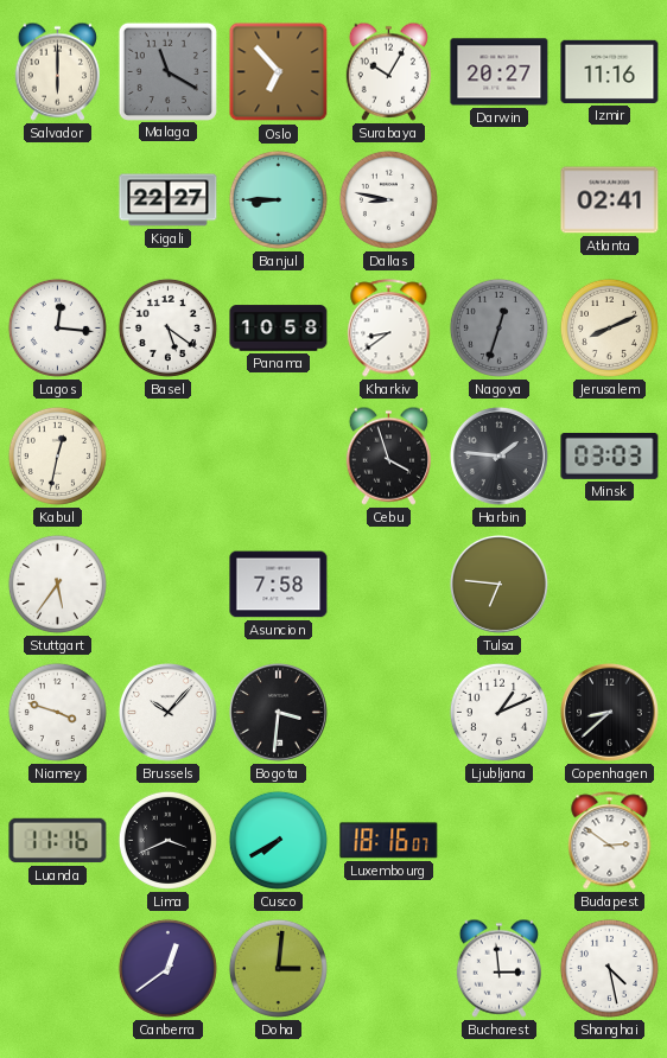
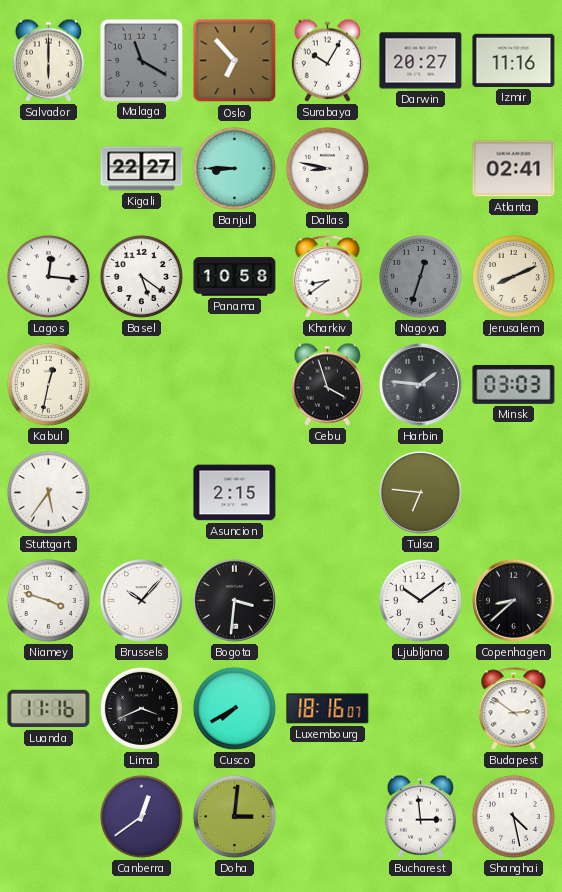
Asuncion: 7:58 -> 2:15
Ljubljana: 1:11 -> 10:09
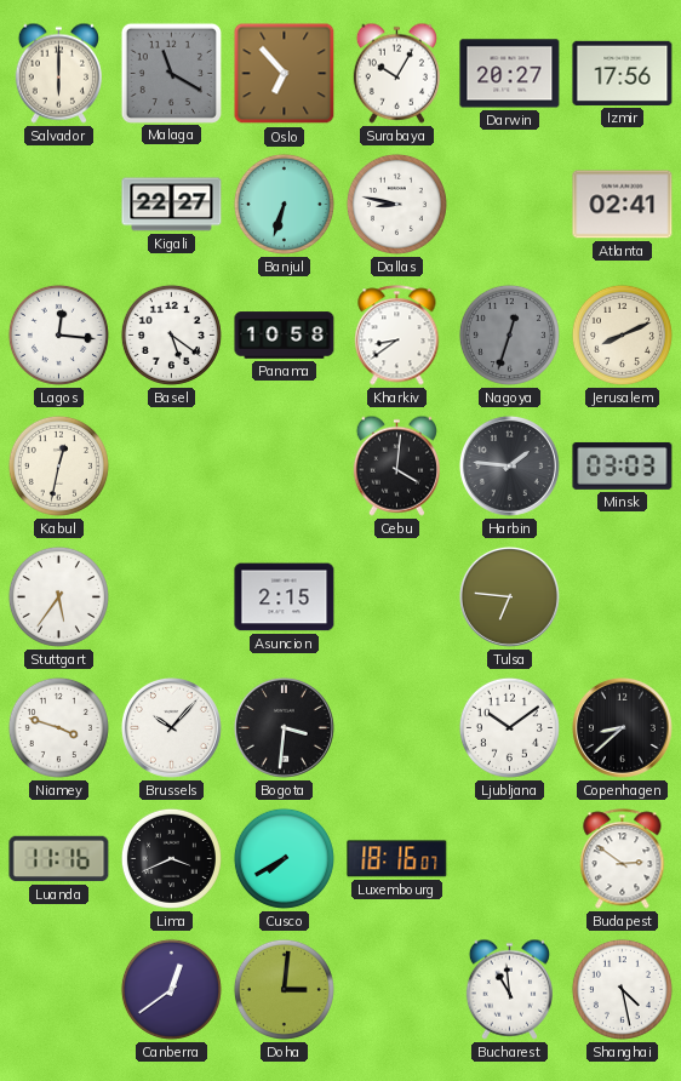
Izmir: 11:16 -> 17:56
Banjul: 8:45 -> 6:33
Cebu: 3:57 -> 4:01
Bucharest: 2:59 -> 10:59
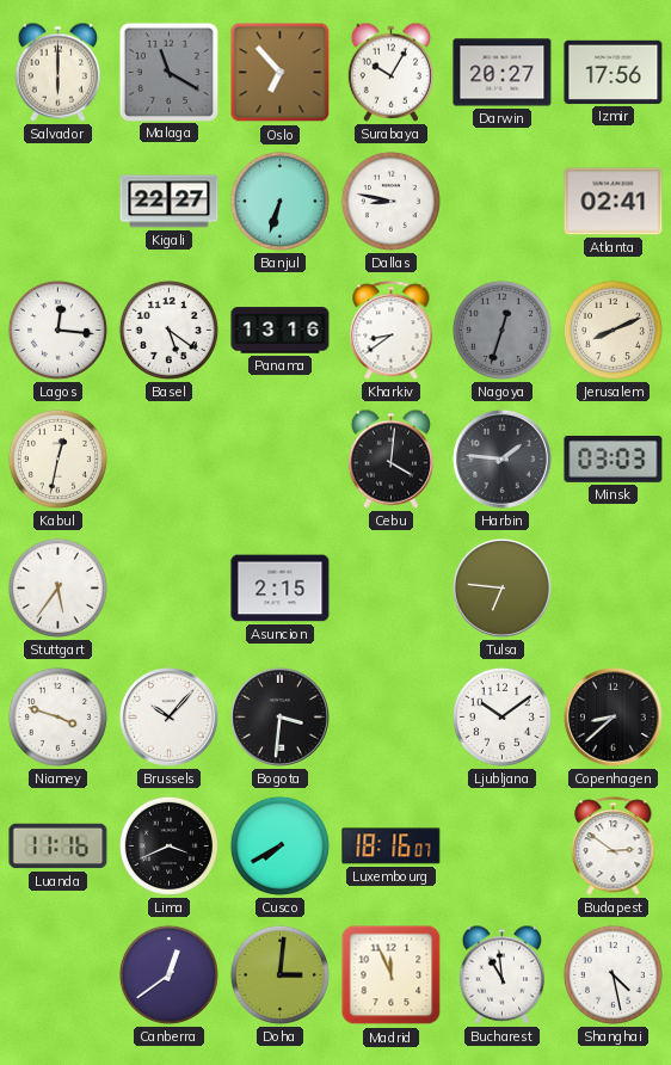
Panama: 10:58 -> 13:16
Madrid: none -> 11:56
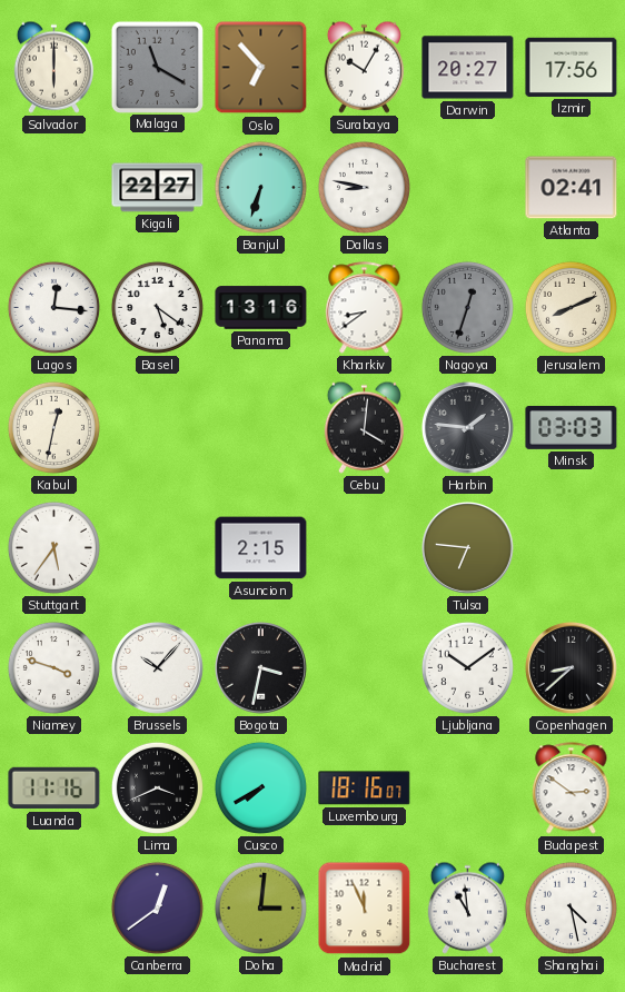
Bogota: 3:31 -> 3:32
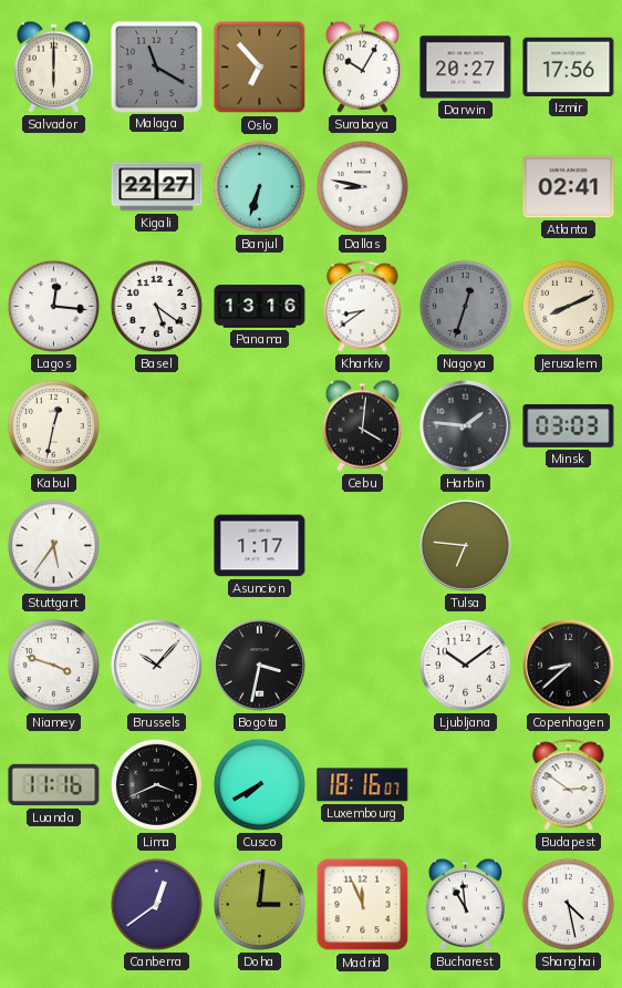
Asuncion: 2:15 -> 1:17
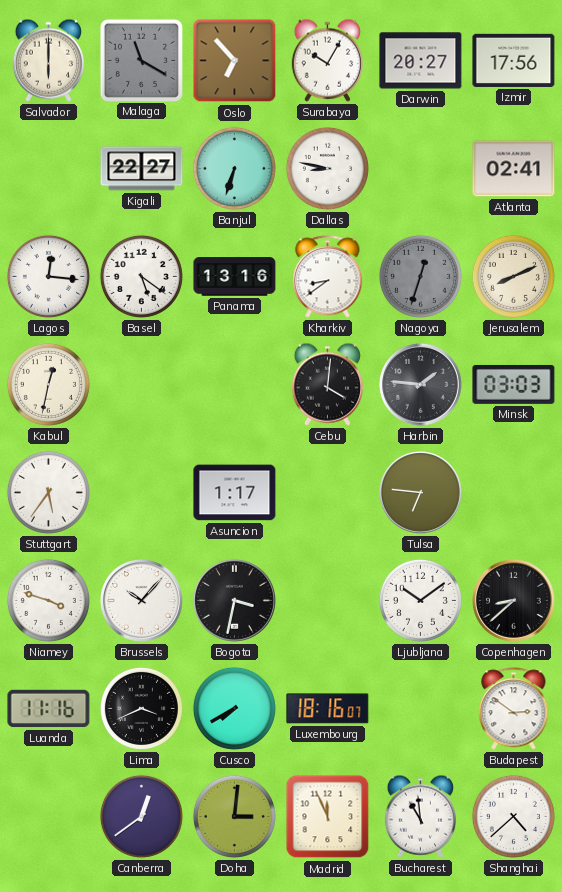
Shanghai: 4:28 -> 4:38
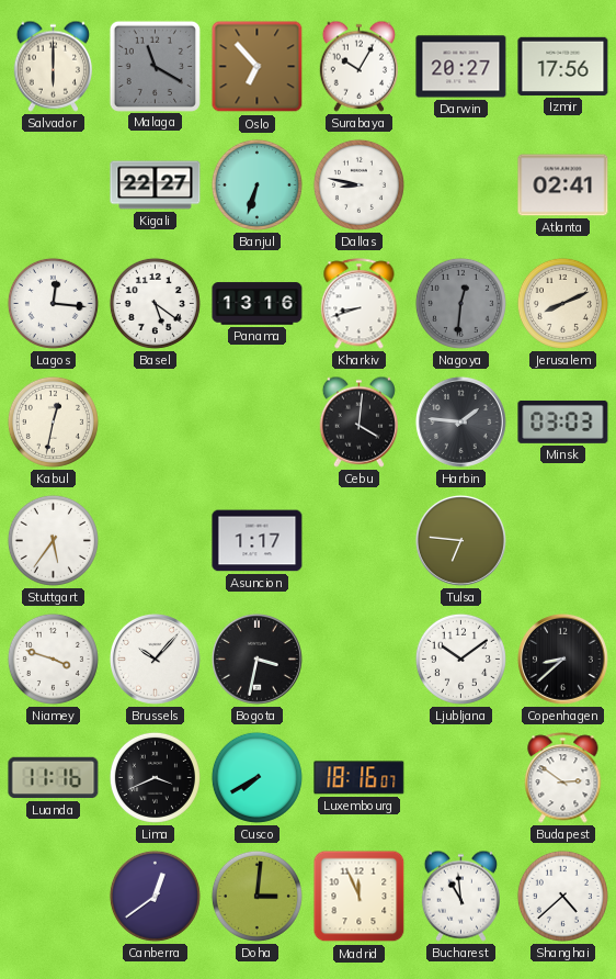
Kharkiv: 8:39 -> 8:42
Nagoya: 12:33 -> 12:31
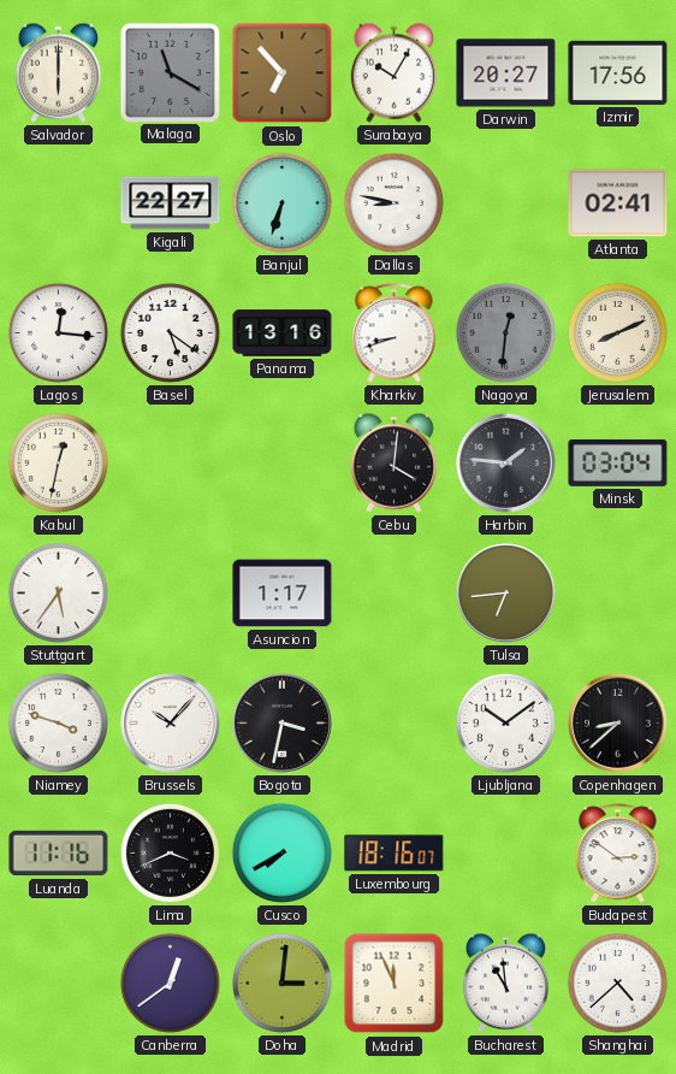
Minsk: 03:03 -> 03:04
Tulsa: 6:46 -> 6:44
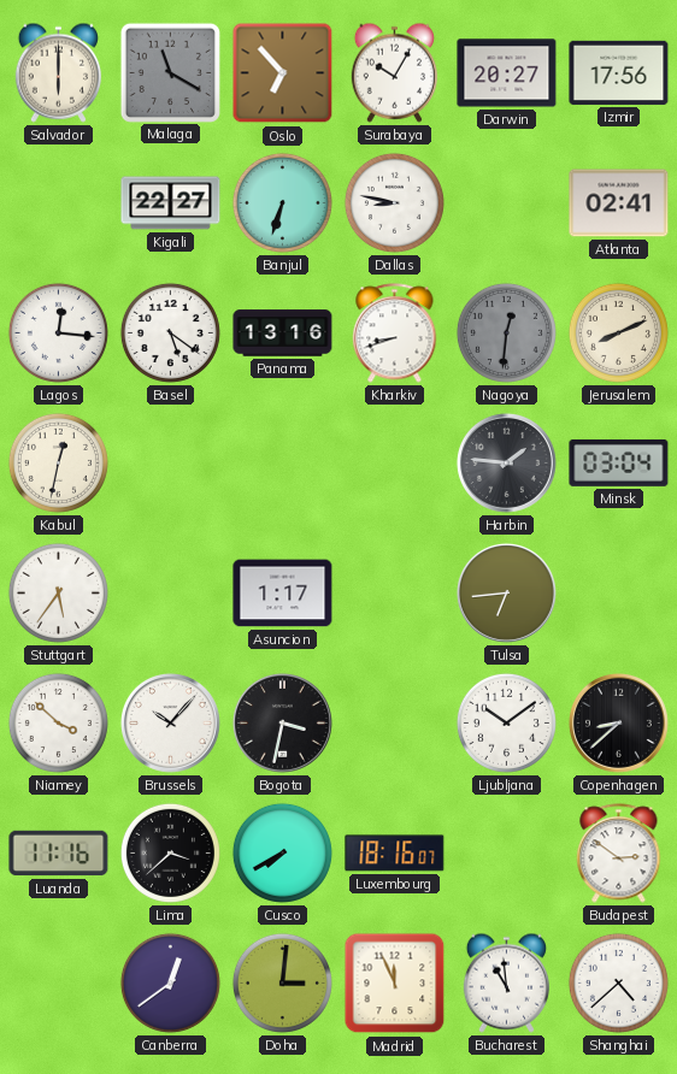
Cebu: 4:01 -> none
Niamey: 3:48 -> 3:52
Lima: 3:41 -> 3:38
